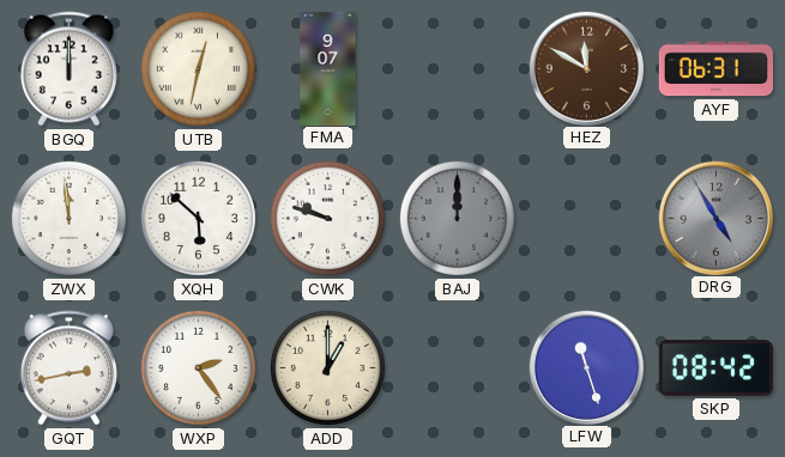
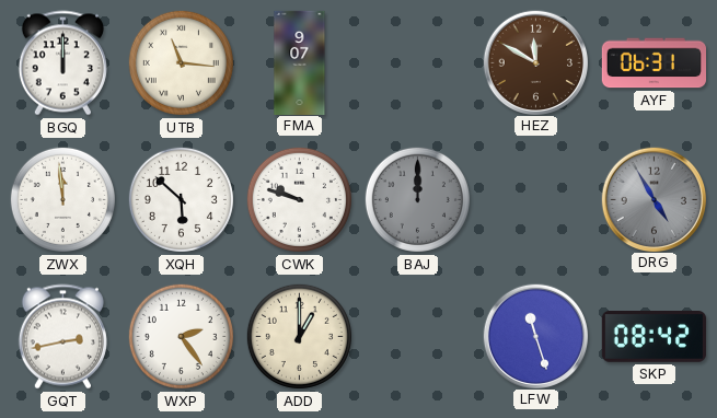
UTB: 12:32 -> 11:16
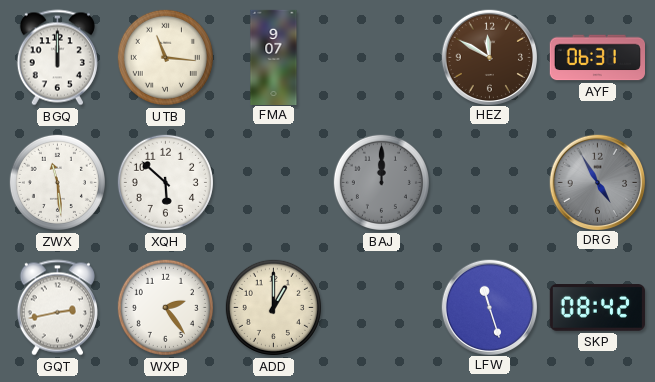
ZWX: 11:59 -> 11:29
CWK: 9:48 -> none
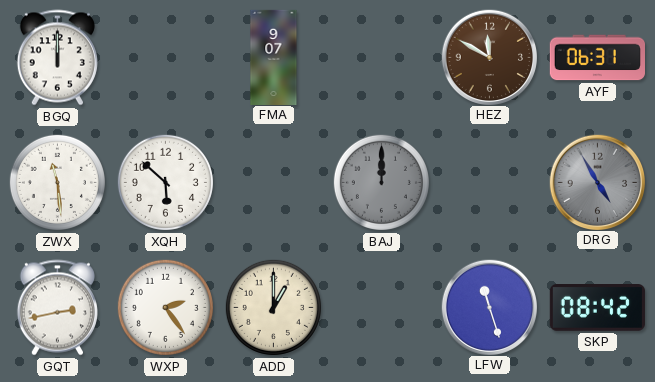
UTB: 11:16 -> none
